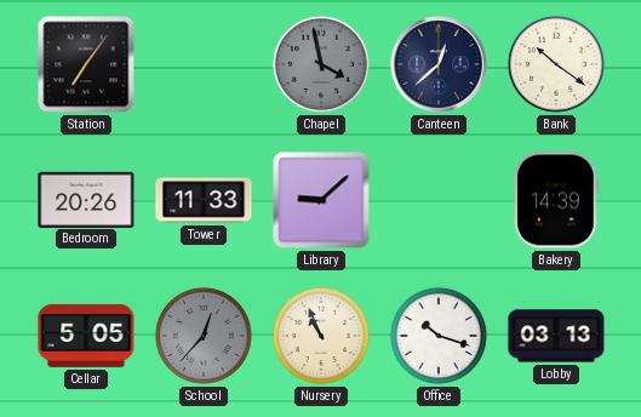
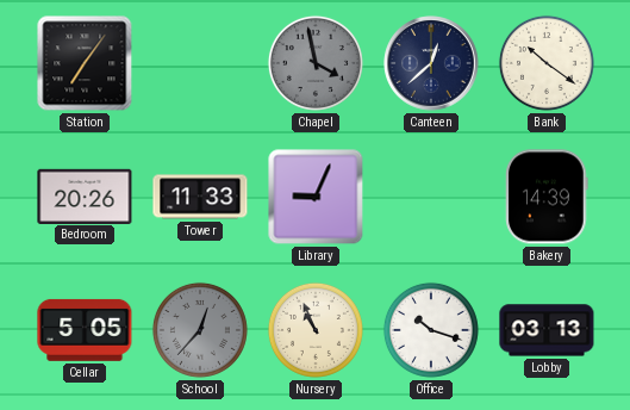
Library: 9:08 -> 9:04
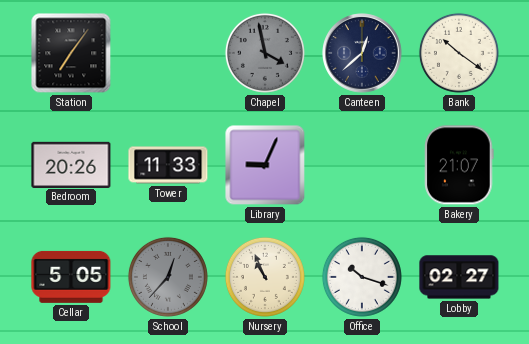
Bakery: 14:39 -> 21:07
Lobby: 03:13 -> 02:27
